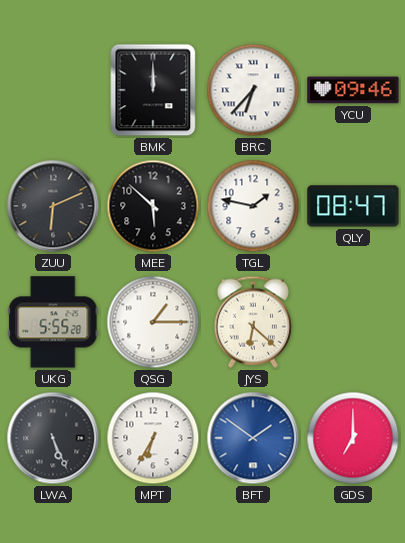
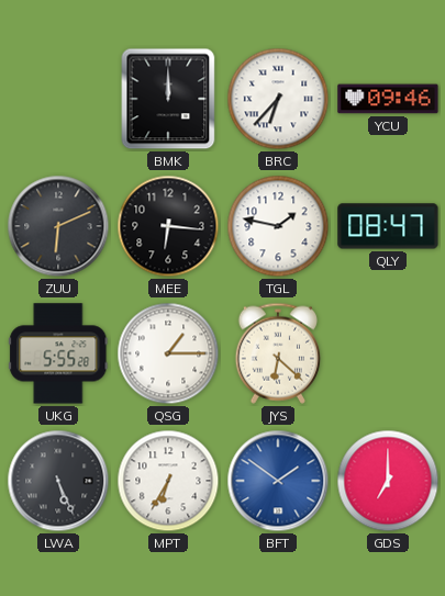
MEE: 5:52 -> 6:16
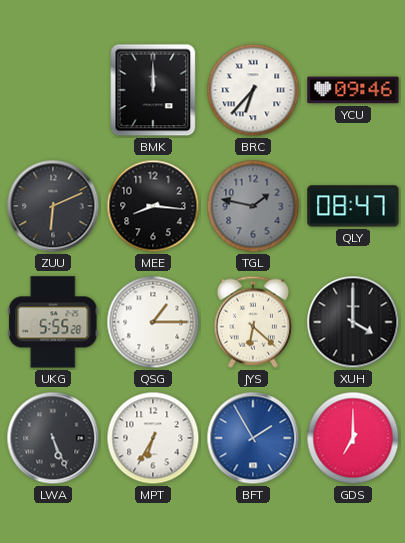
MEE: 6:16 -> 8:16
TGL dial: white -> grey
XUH: none -> 4:00
BFT: 1:51 -> 1:55
